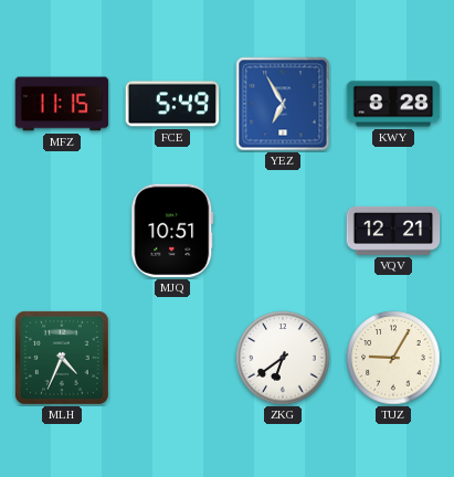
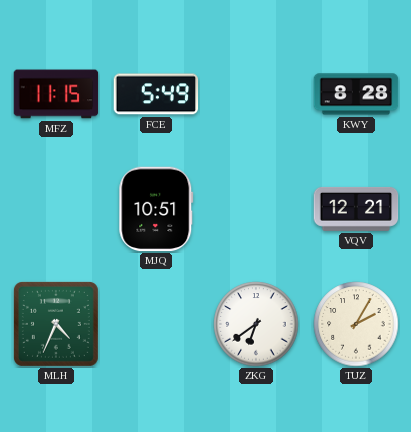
YEZ: 6:55 -> none
TUZ: 9:05 -> 2:05
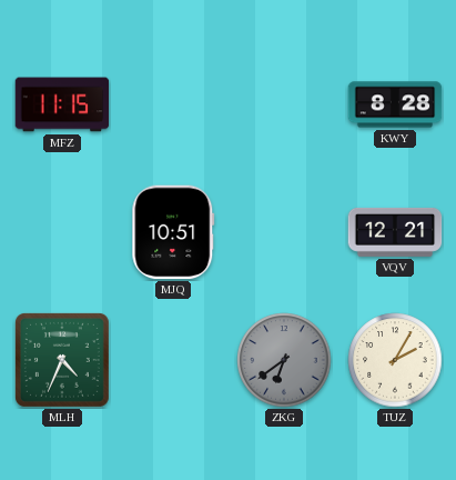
FCE: 5:49 -> none
ZKG dial: white -> grey
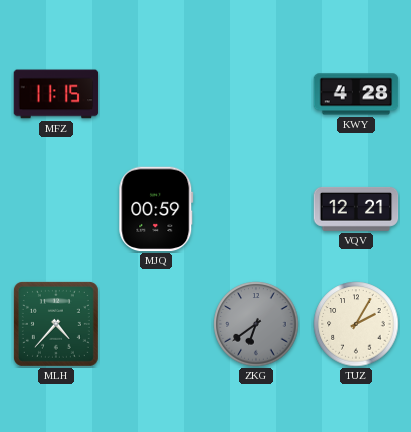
KWY: 8:28 -> 4:28
MJQ: 10:51 -> 00:59
MLH: 4:34 -> 4:37
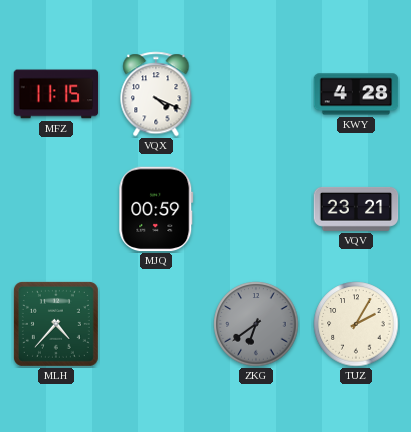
VQX: none -> 4:19
VQV: 12:21 -> 23:21
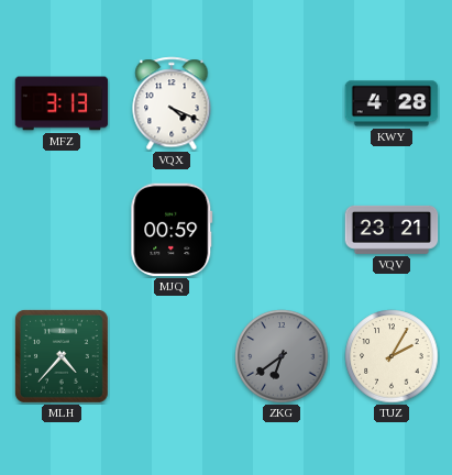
MFZ: 11:15 -> 3:13
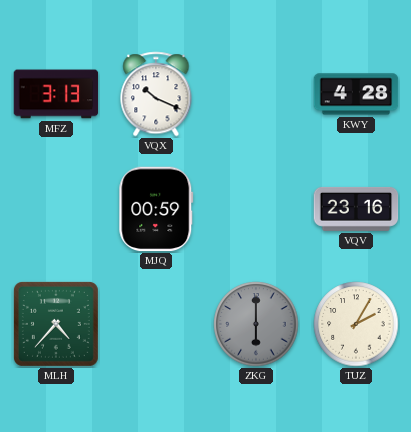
VQX: 4:19 -> 10:19
VQV: 23:21 -> 23:16
ZKG: 6:39 -> 6:00
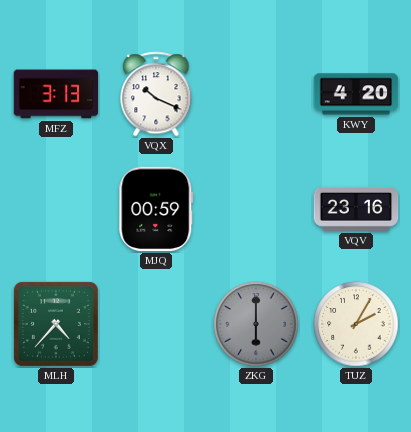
KWY: 4:28 -> 4:20
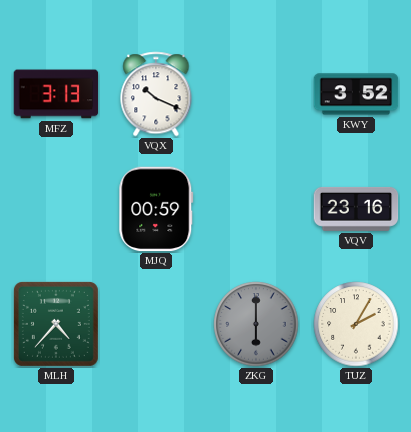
KWY: 4:20 -> 3:52
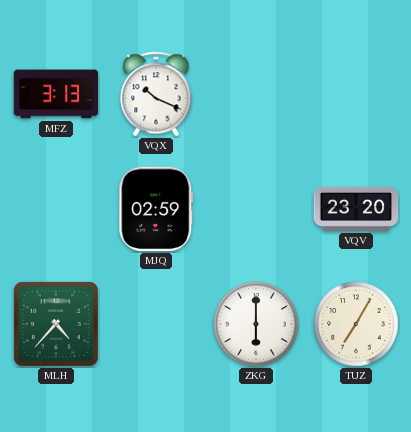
KWY: 3:52 -> none
MJQ: 00:59 -> 02:59
VQV: 23:16 -> 23:20
ZKG dial: grey -> white
TUZ: 2:05 -> 7:05
